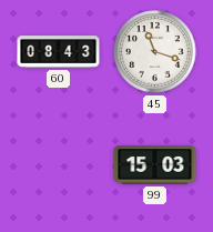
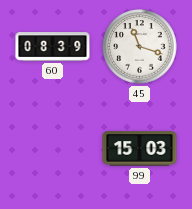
60: 08:43 -> 08:39
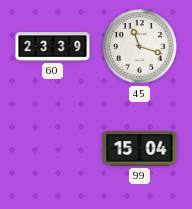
60: 08:39 -> 23:39
99: 15:03 -> 15:04
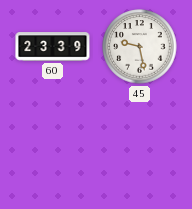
45: 11:18 -> 9:28
99: 15:04 -> none
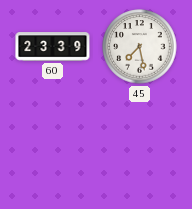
45: 9:28 -> 7:28
